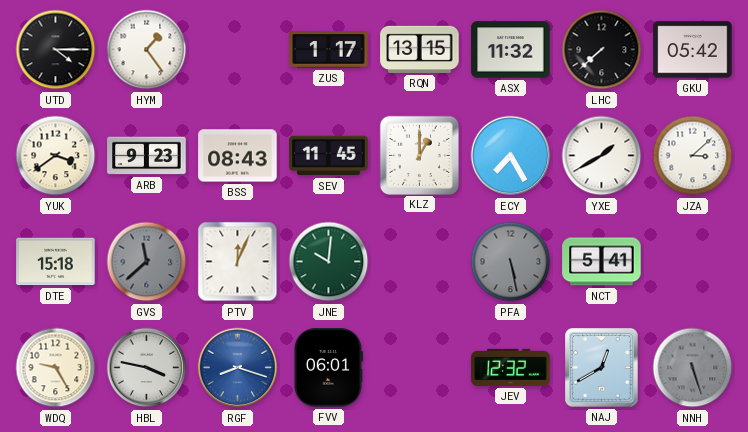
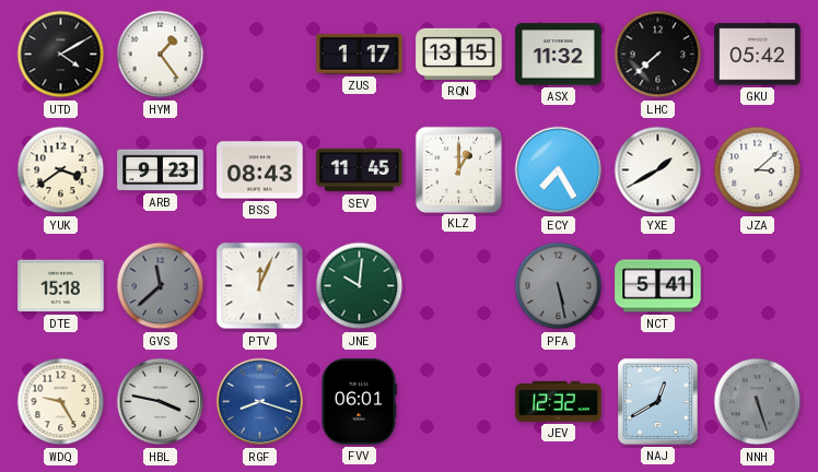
UTD: 4:15 -> 4:10
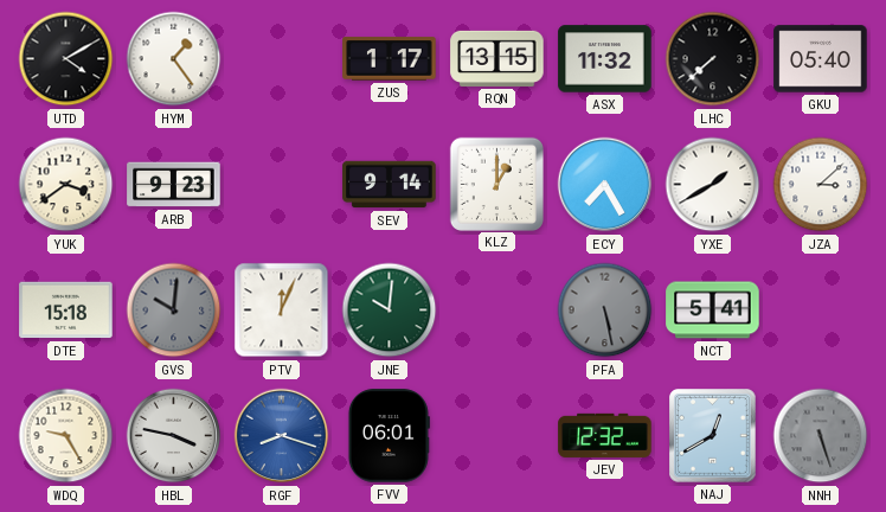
GKU: 05:42 -> 05:40
BSS: 08:43 -> none
SEV: 11:45 -> 9:14
GVS: 11:38 -> 10:01
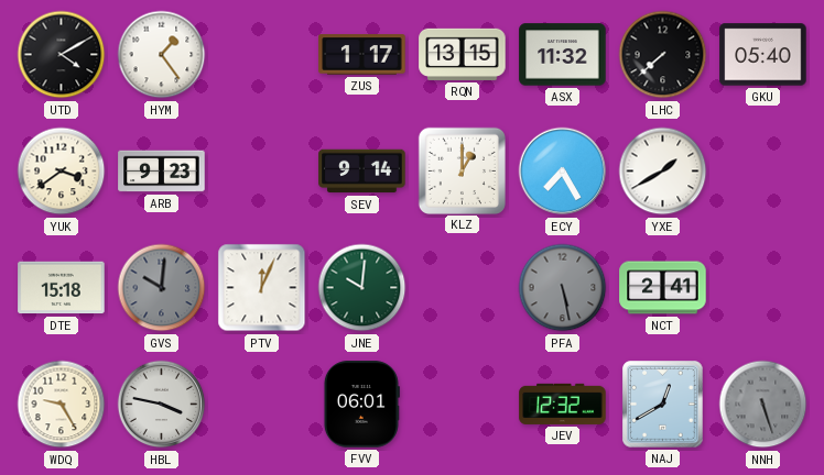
JZA: 3:08 -> none
NCT: 5:41 -> 2:41
RGF: 8:18 -> none
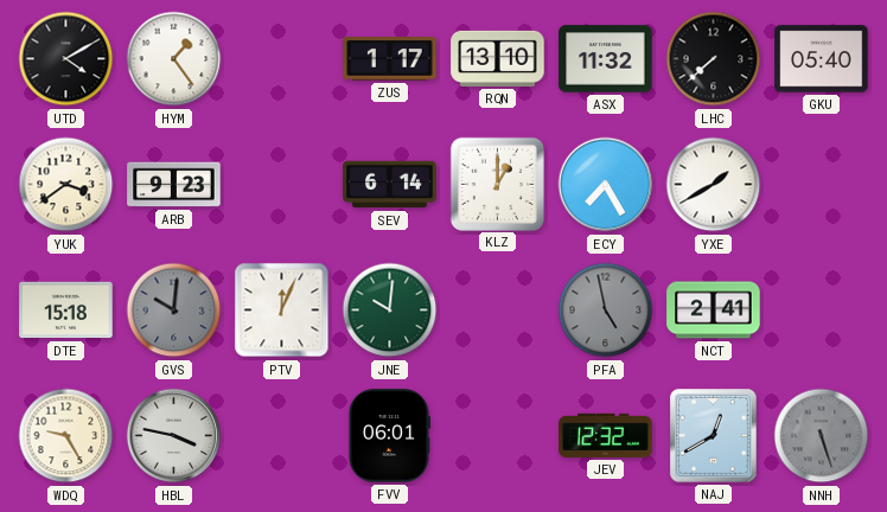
RQN: 13:15 -> 13:10
SEV: 9:14 -> 6:14
PFA: 5:28 -> 4:58
